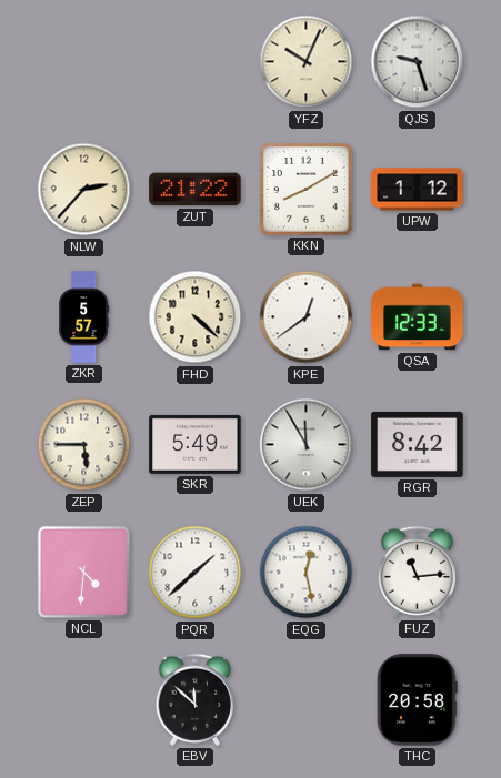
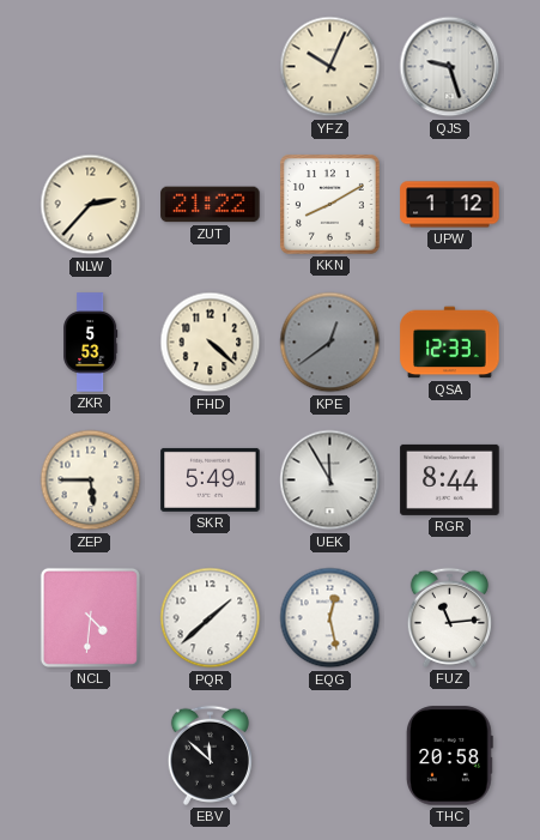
ZKR: 5:57 -> 5:53
KPE dial: white -> grey
RGR: 8:42 -> 8:44
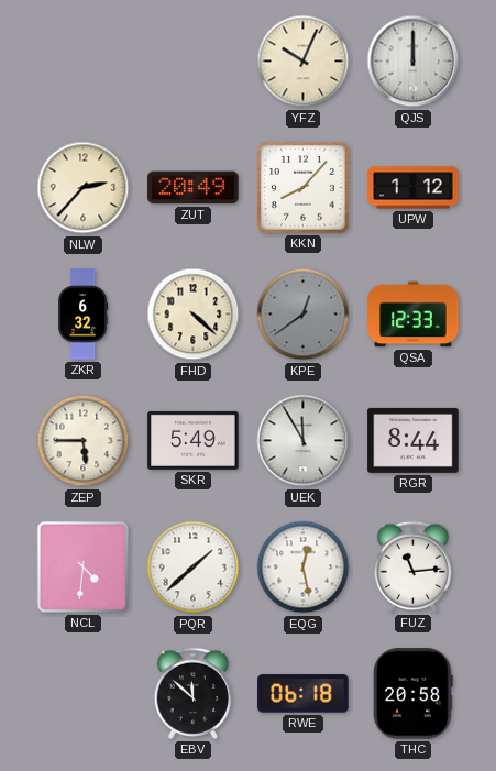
QJS: 9:27 -> 12:00
ZUT: 21:22 -> 20:49
KKN: 8:10 -> 8:07
ZKR: 5:53 -> 6:32
RWE: none -> 06:18
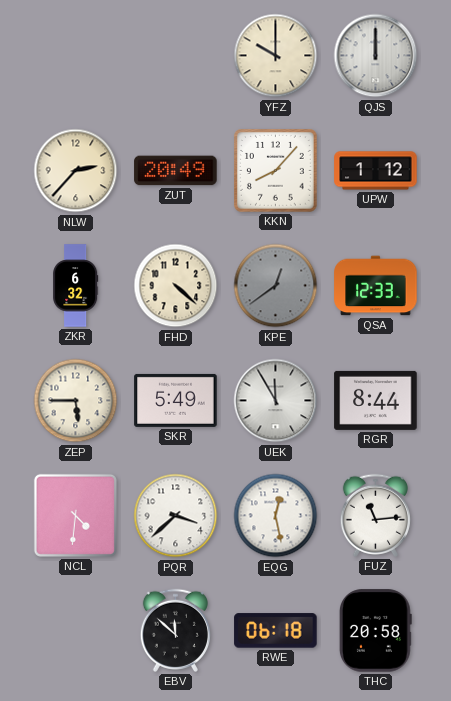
YFZ: 10:04 -> 10:00
PQR: 1:38 -> 3:38
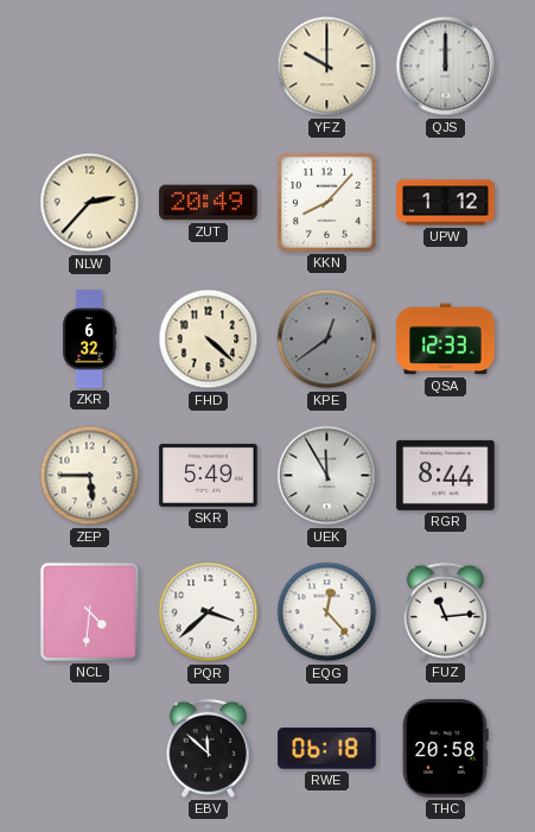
EQG: 12:28 -> 12:23
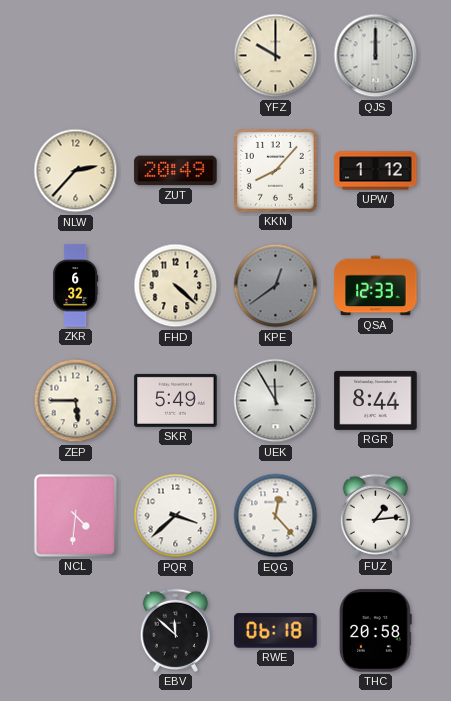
FUZ: 11:14 -> 1:14
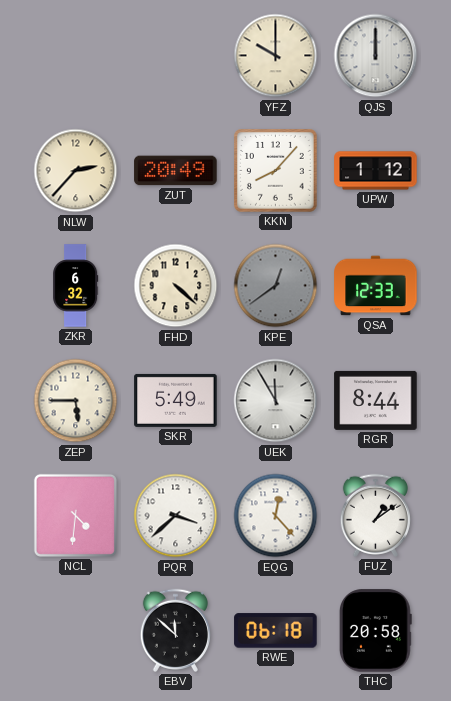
FUZ: 1:14 -> 1:09
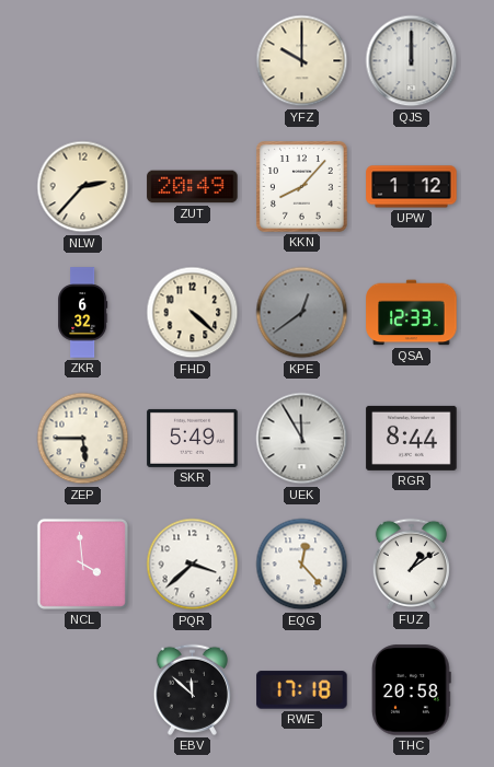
NCL: 4:31 -> 3:59
RWE: 06:18 -> 17:18
